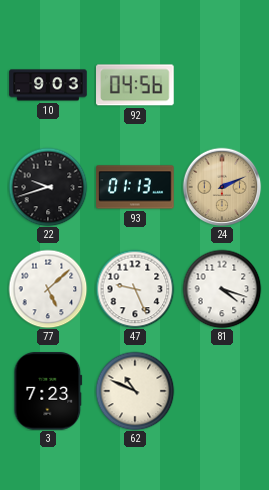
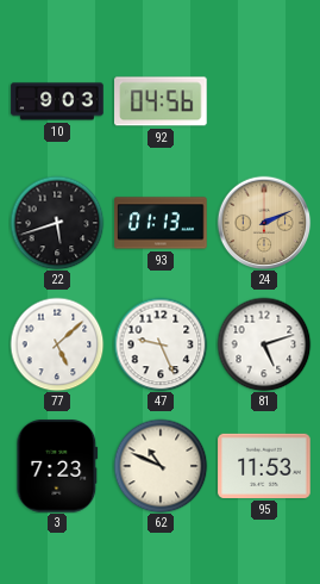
22: 9:42 -> 5:42
81: 4:18 -> 5:12
95: none -> 11:53
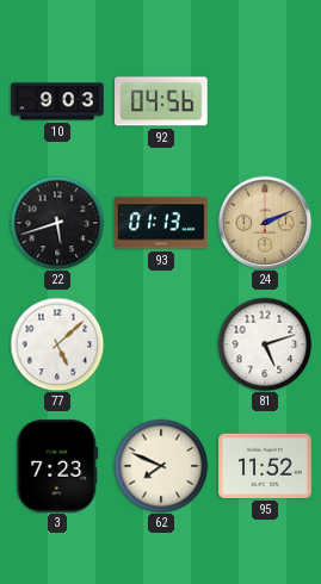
47: 9:26 -> none
62: 10:49 -> 7:49
95: 11:53 -> 11:52
